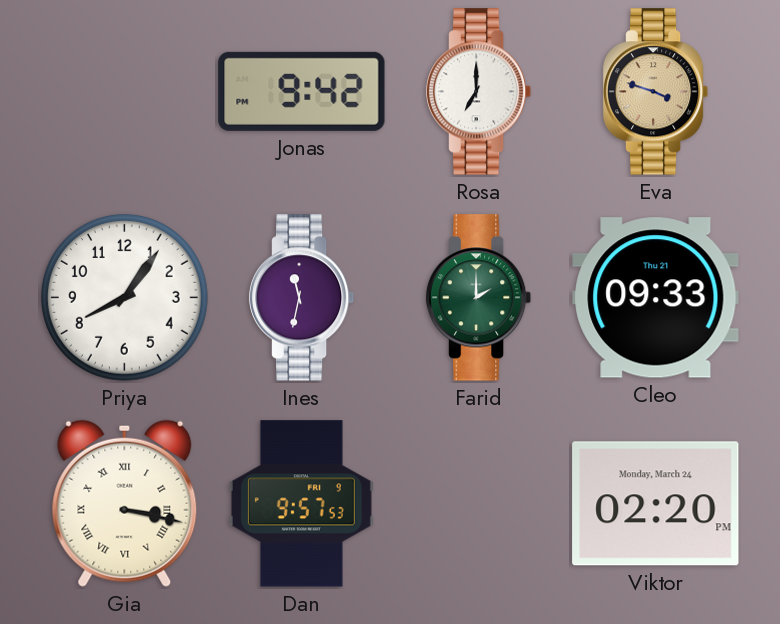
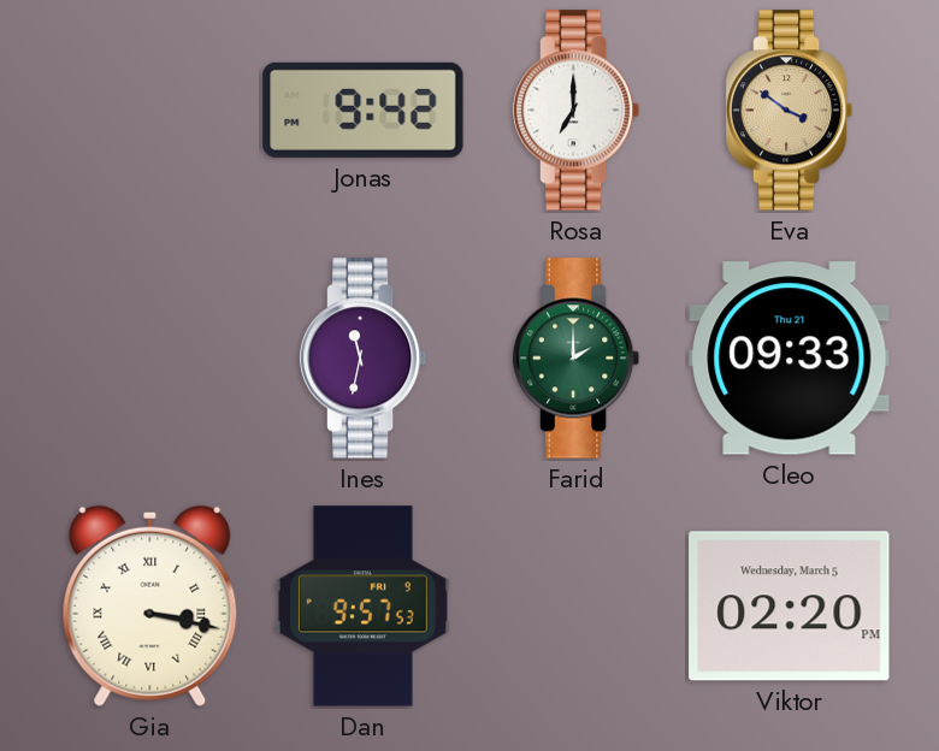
Eva: 3:48 -> 3:51
Priya: 8:06 -> none
Viktor date: Monday, March 24 -> Wednesday, March 5
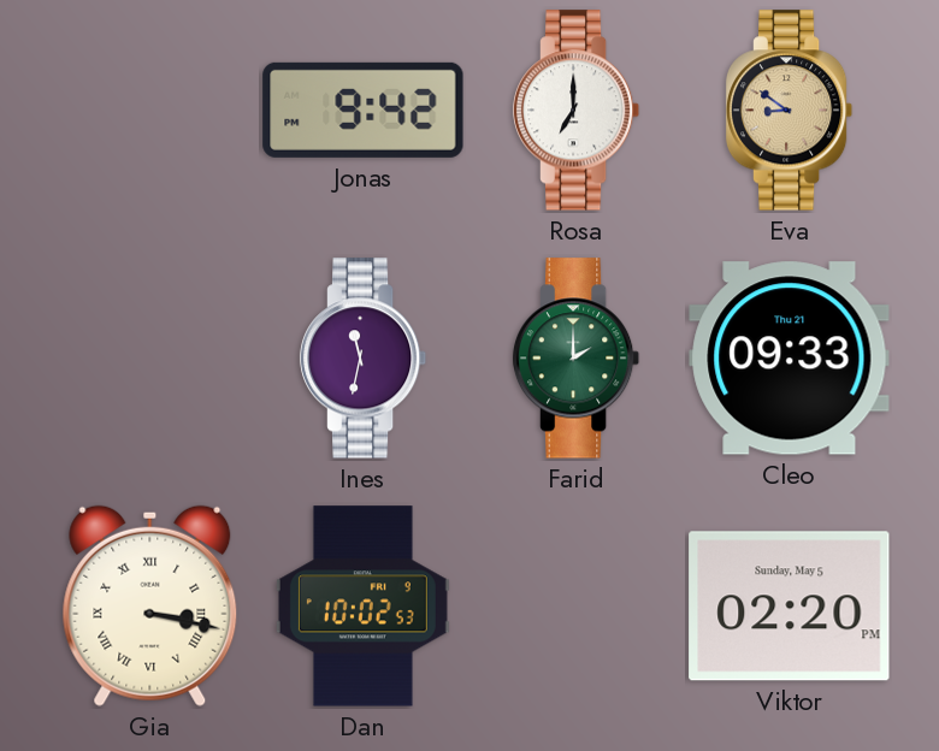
Eva: 3:51 -> 8:51
Dan: 9:57 -> 10:02
Viktor date: Wednesday, March 5 -> Sunday, May 5
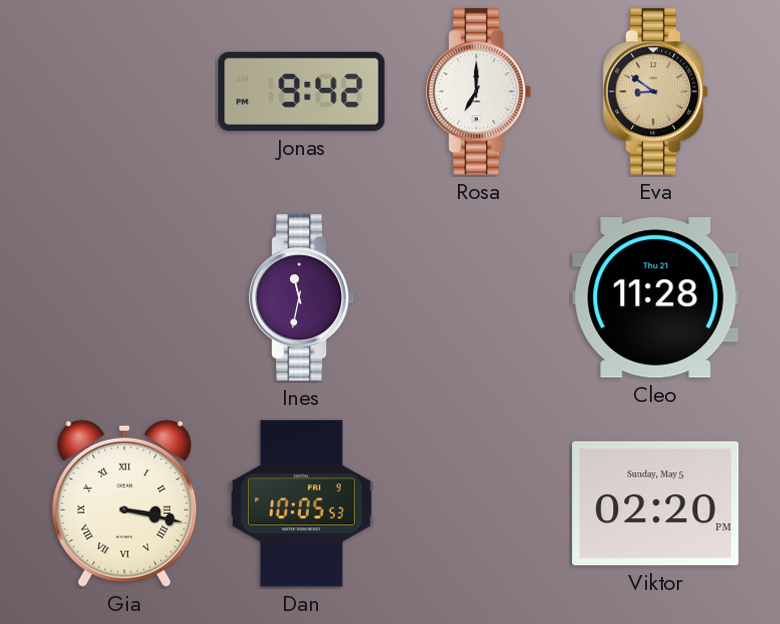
Farid: 2:00 -> none
Cleo: 09:33 -> 11:28
Dan: 10:02 -> 10:05
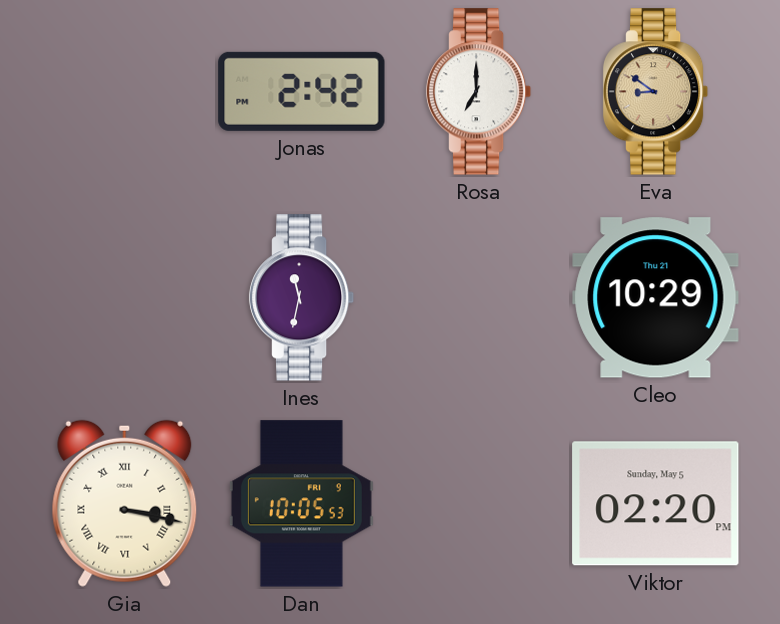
Jonas: 9:42 -> 2:42
Cleo: 11:28 -> 10:29
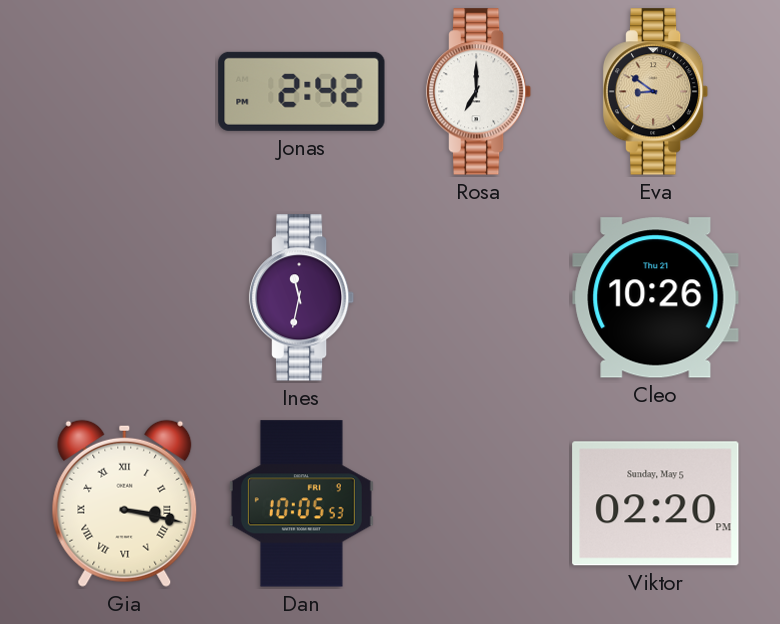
Cleo: 10:29 -> 10:26
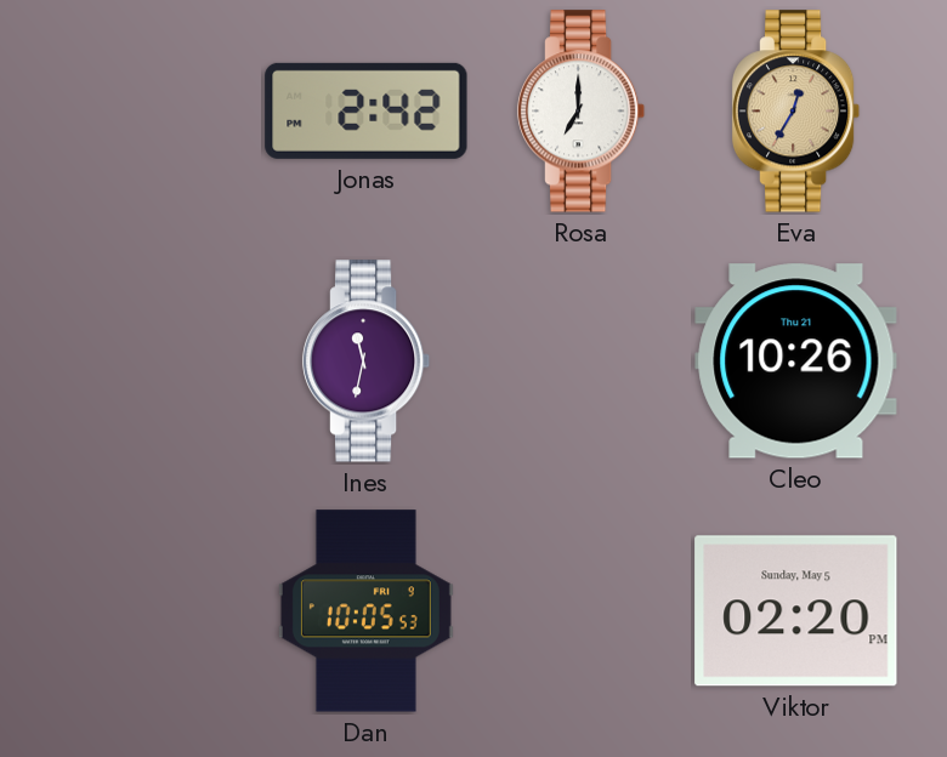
Eva: 8:51 -> 12:35
Gia: 3:17 -> none
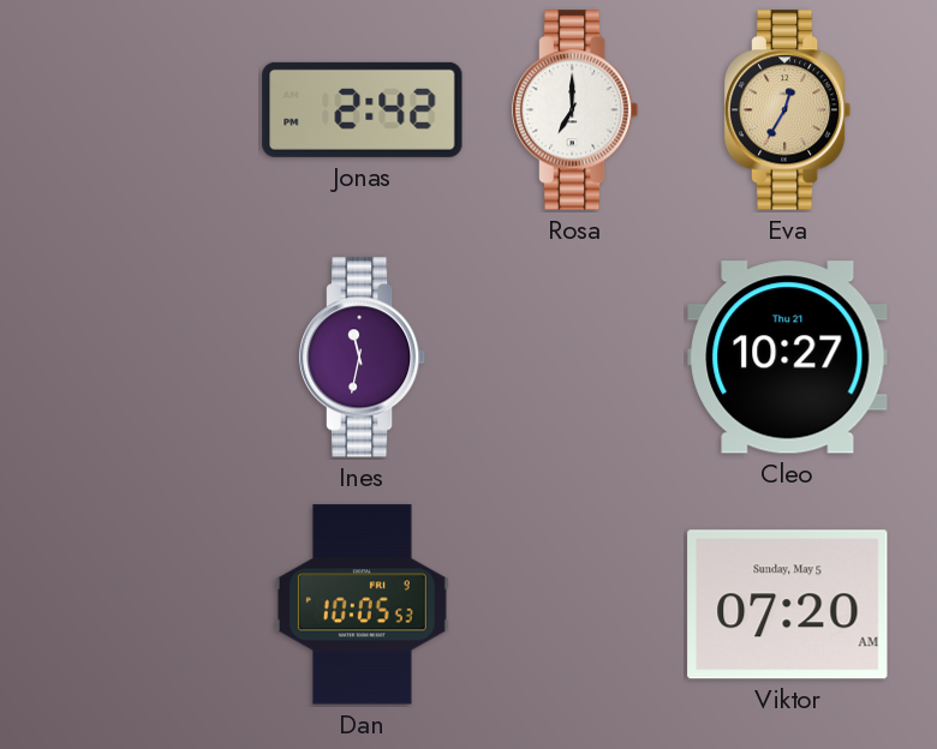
Cleo: 10:26 -> 10:27
Viktor: 02:20 -> 07:20
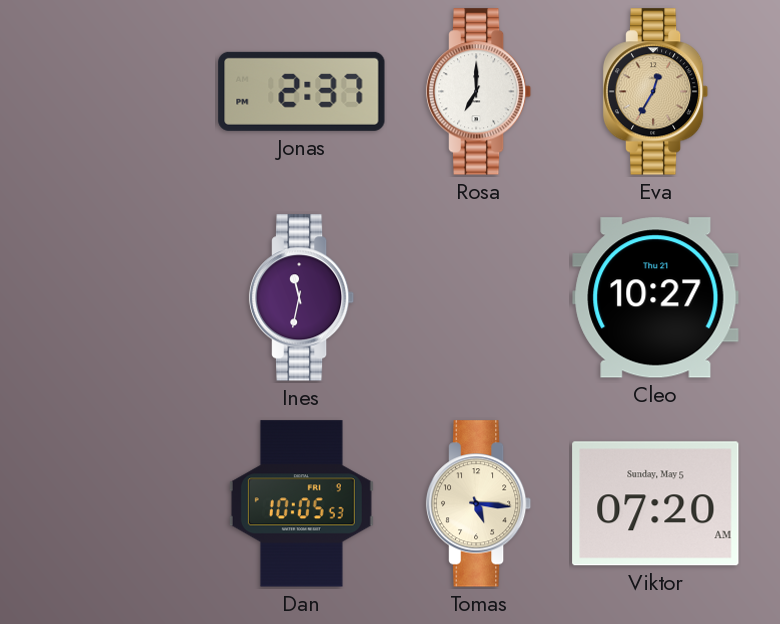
Jonas: 2:42 -> 2:37
Tomas: none -> 5:16
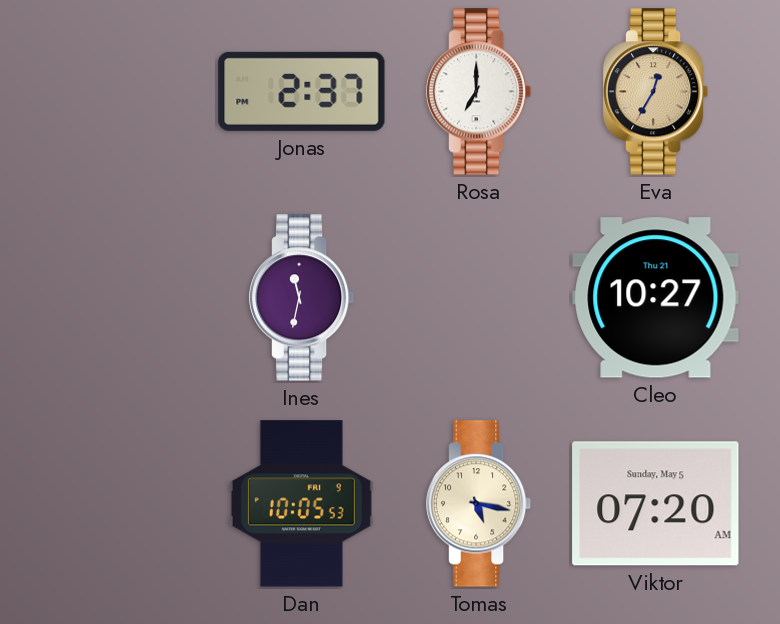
Tomas: 5:16 -> 5:17
